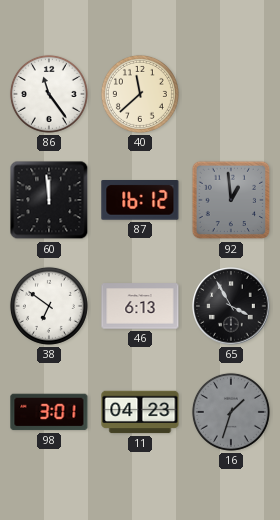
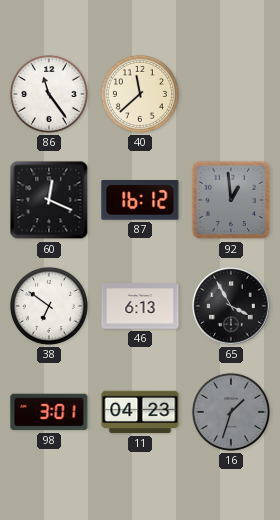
60: 11:59 -> 12:19
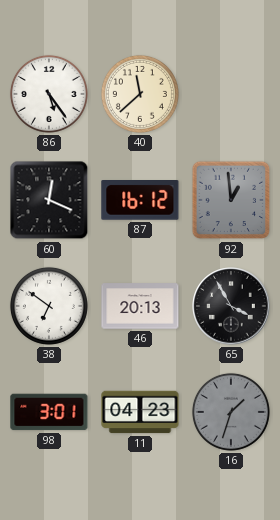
86: 11:24 -> 5:24
46: 6:13 -> 20:13
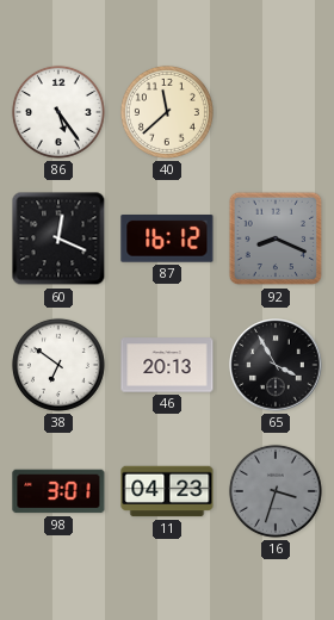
92: 12:59 -> 8:19
16: 1:33 -> 3:33
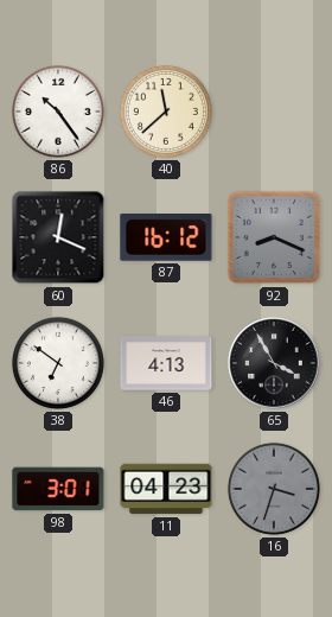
86: 5:24 -> 10:24
46: 20:13 -> 4:13
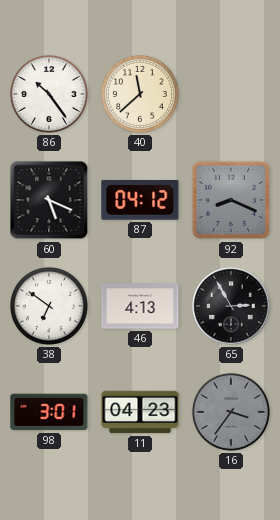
60: 12:19 -> 5:19
87: 16:12 -> 04:12
65: 3:55 -> 2:55
16: 3:33 -> 3:36
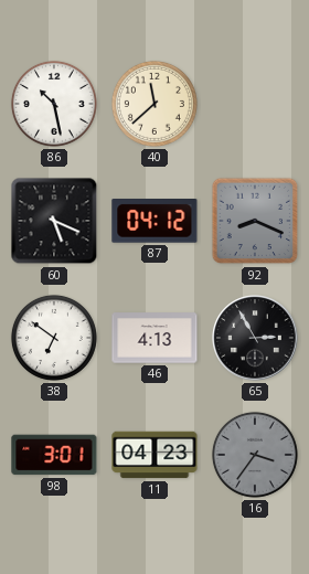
86: 10:24 -> 10:28
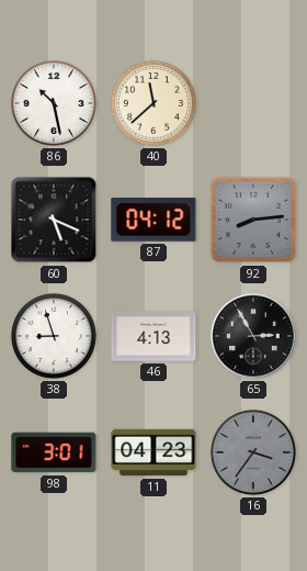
92: 8:19 -> 8:14
38: 6:51 -> 8:57
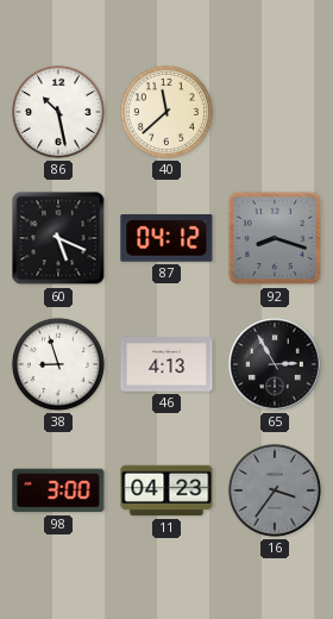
92: 8:14 -> 8:18
98: 3:01 -> 3:00
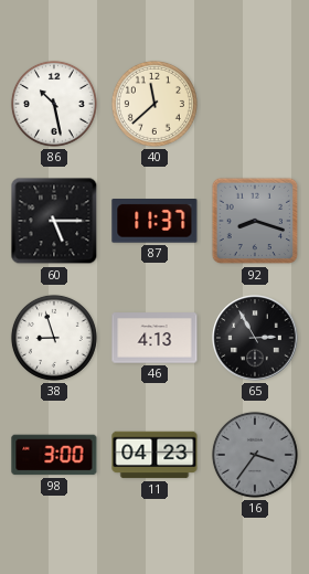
60: 5:19 -> 5:15
87: 04:12 -> 11:37
